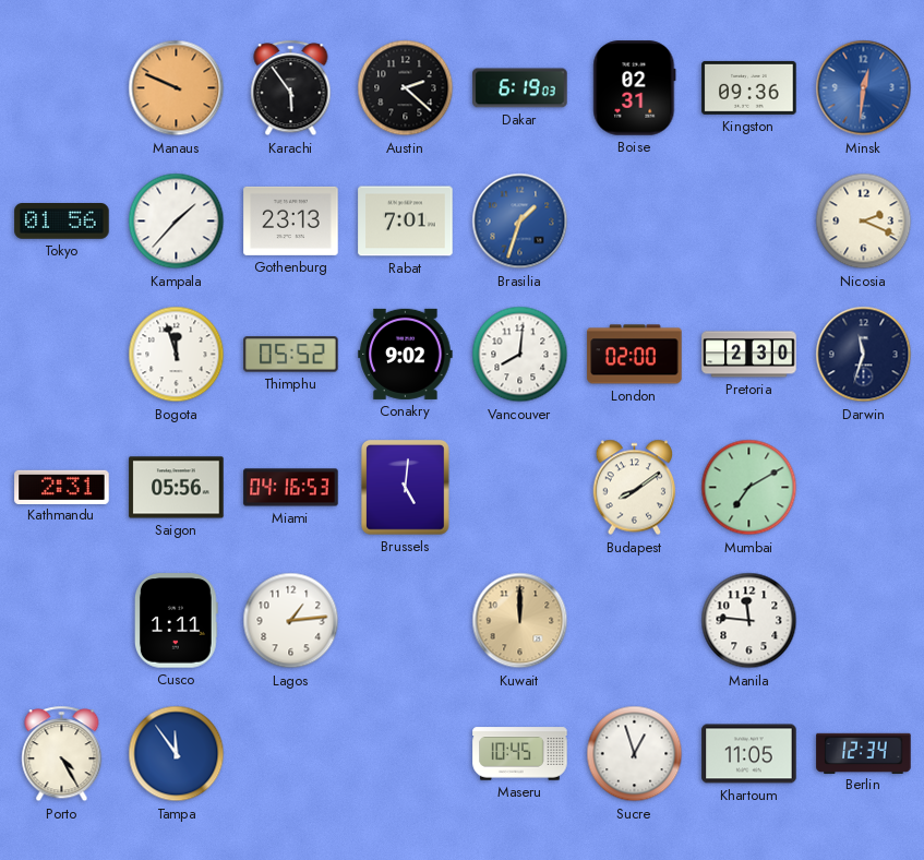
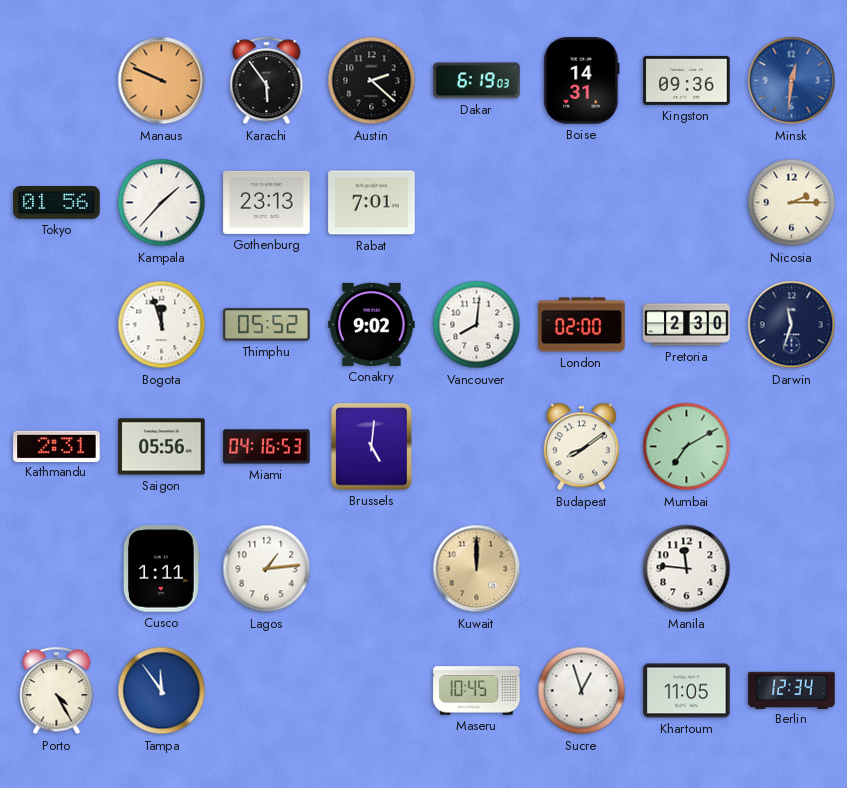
Boise: 02:31 -> 14:31
Brasilia: 1:33 -> none
Nicosia: 2:19 -> 2:15
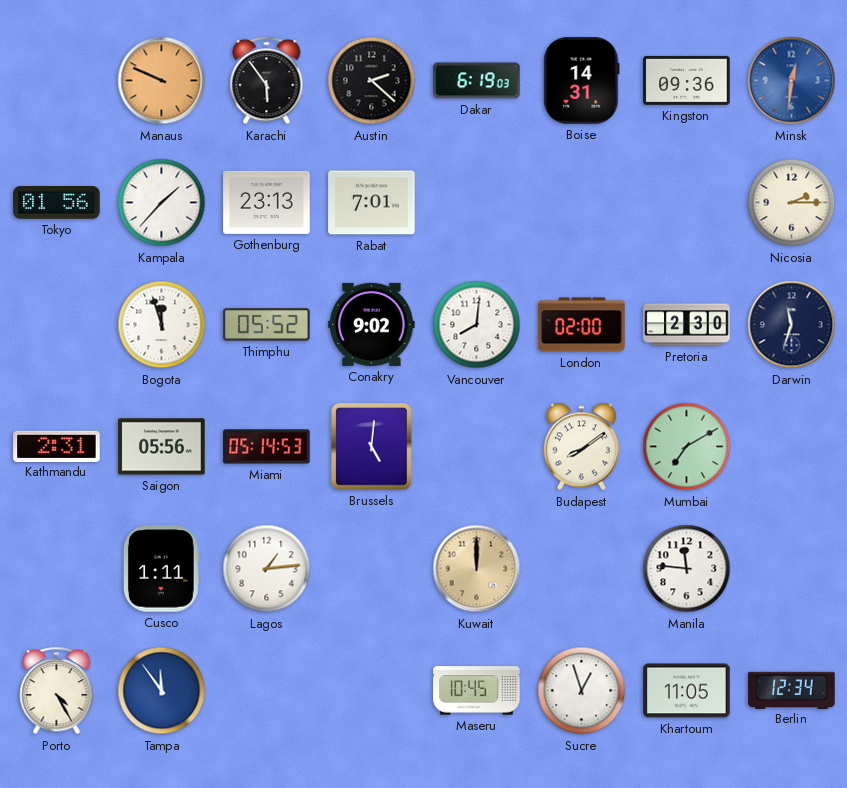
Miami: 04:16 -> 05:14
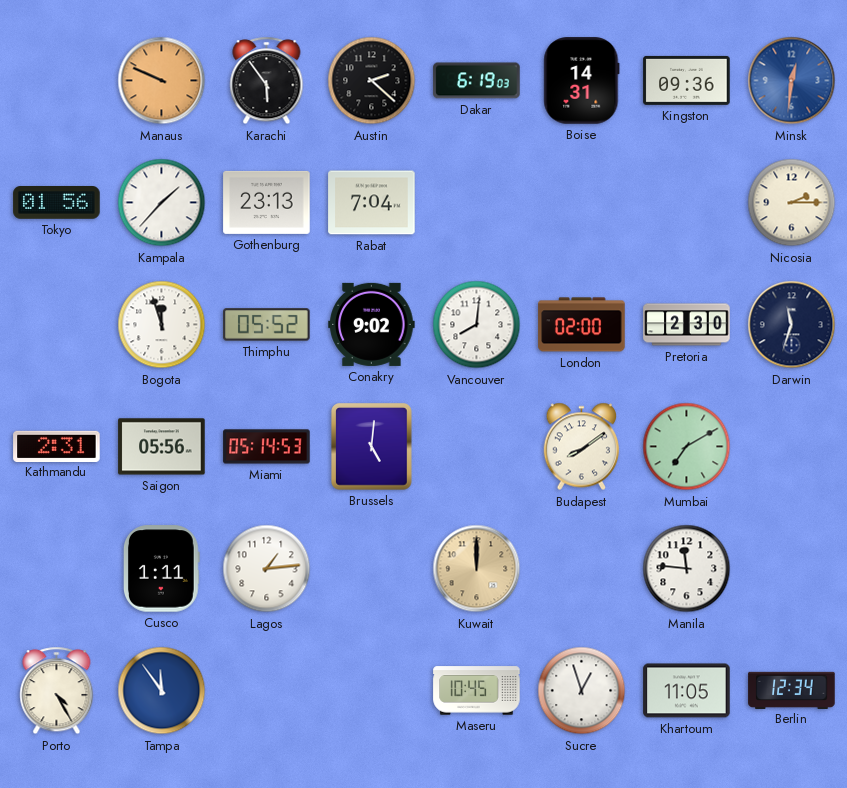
Rabat: 7:01 -> 7:04
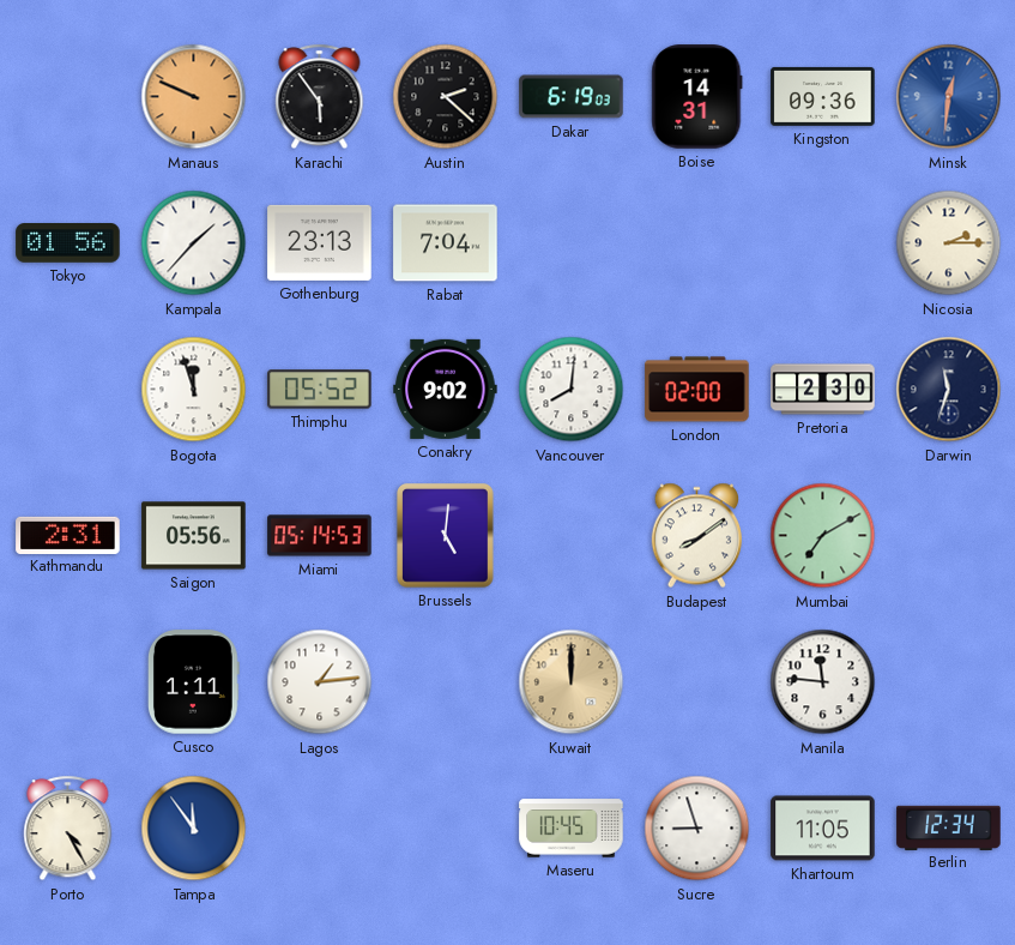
Sucre: 12:57 -> 8:57
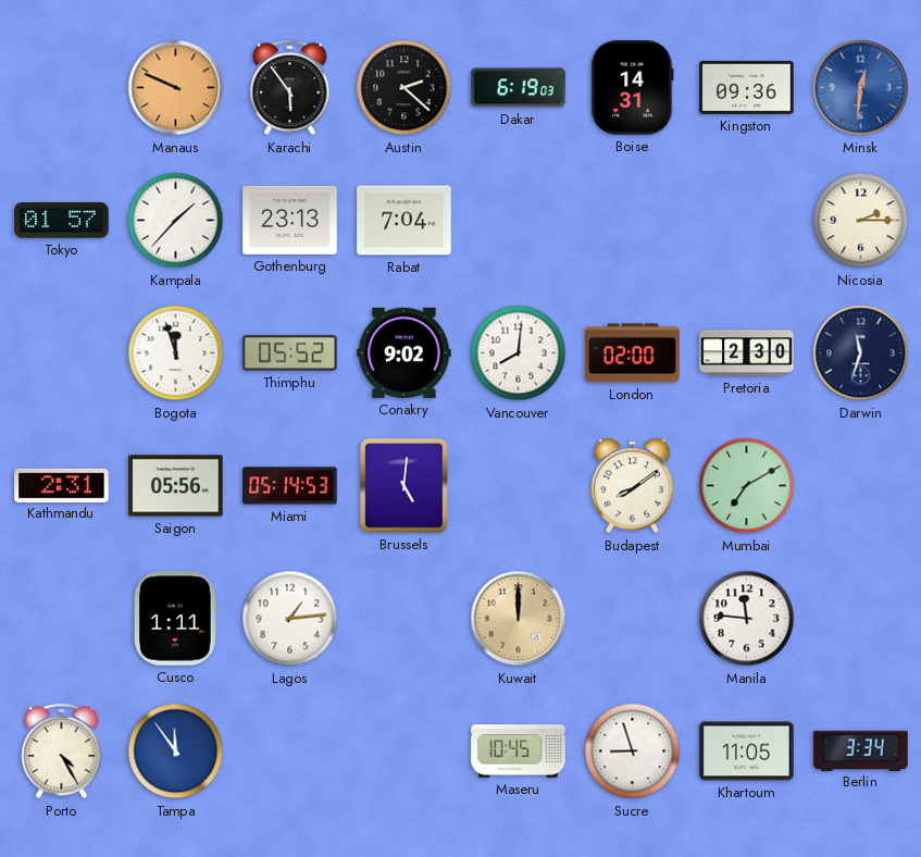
Tokyo: 01:56 -> 01:57
Berlin: 12:34 -> 3:34
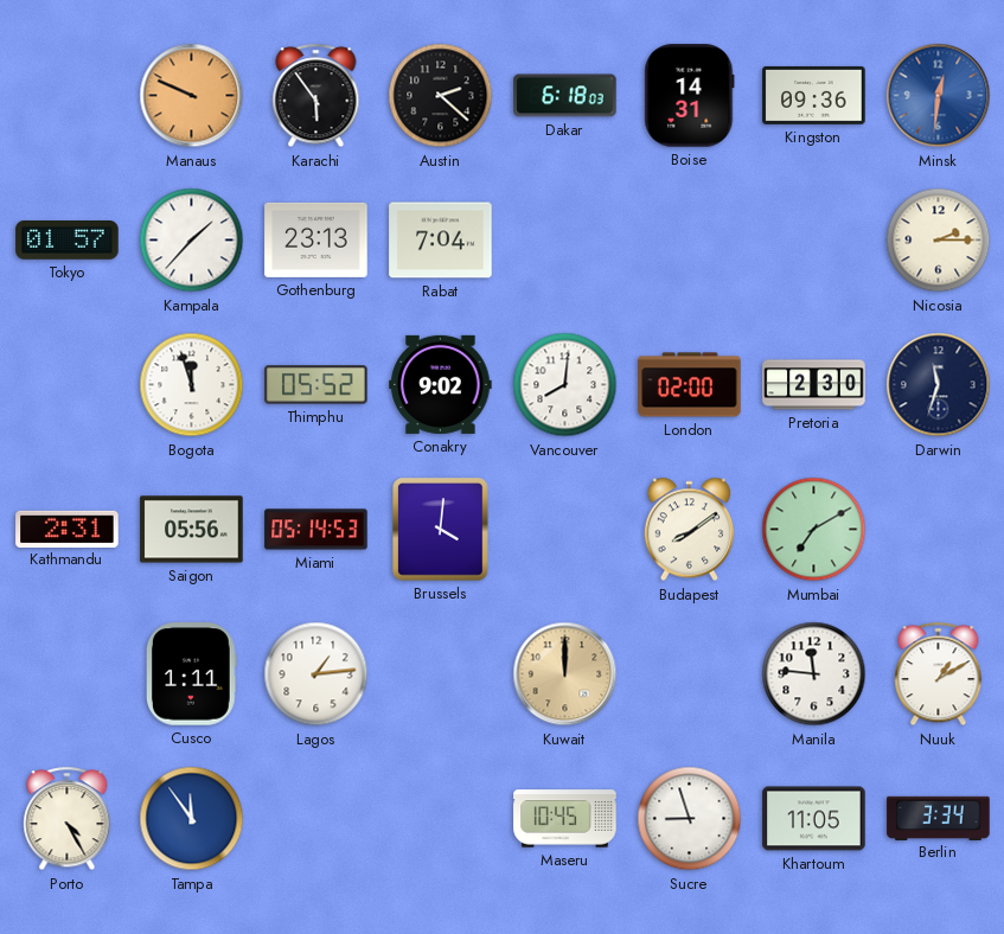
Dakar: 6:19 -> 6:18
Brussels: 5:01 -> 4:01
Nuuk: none -> 1:10
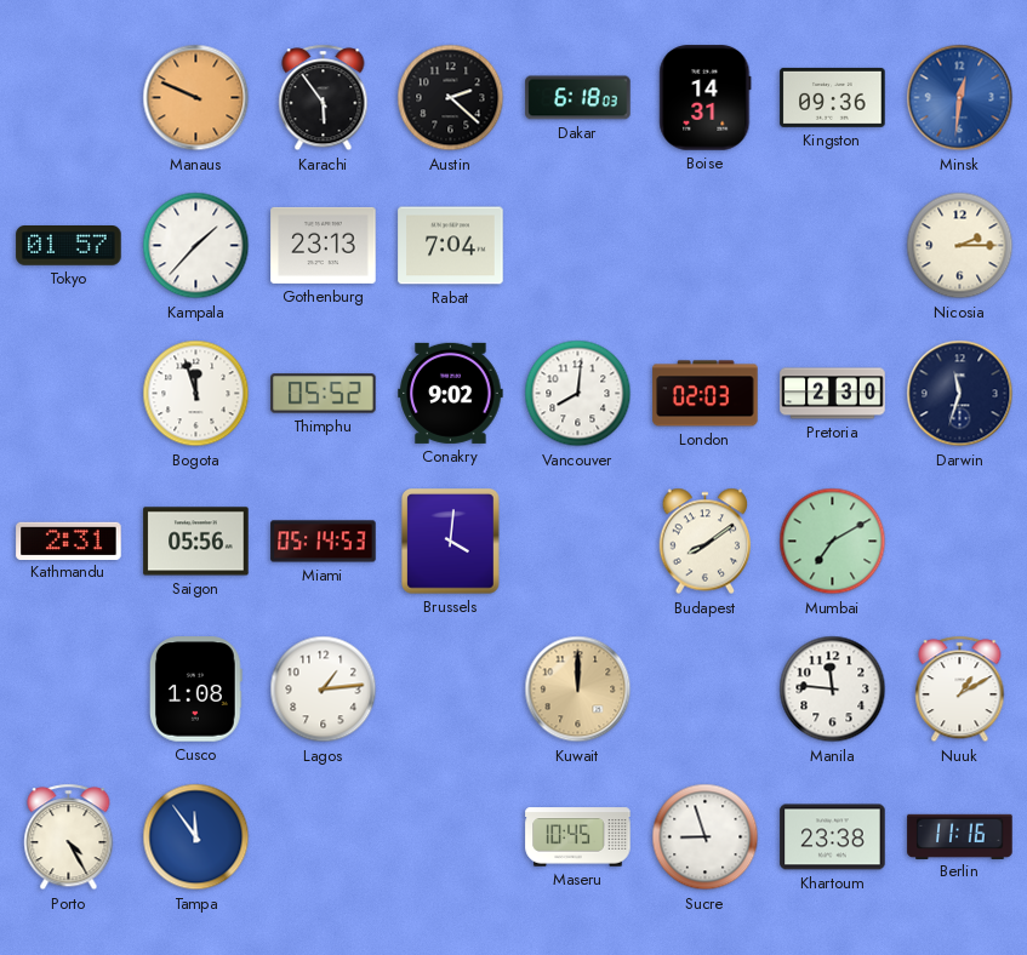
London: 02:00 -> 02:03
Cusco: 1:11 -> 1:08
Khartoum: 11:05 -> 23:38
Berlin: 3:34 -> 11:16
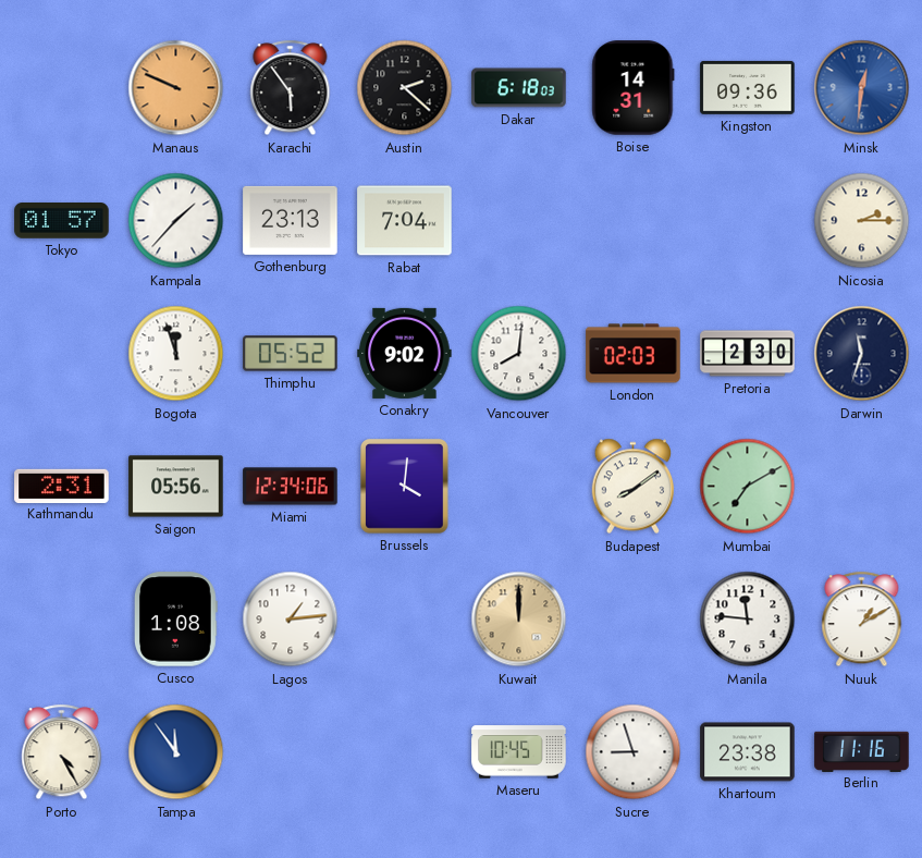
Miami: 05:14 -> 12:34
